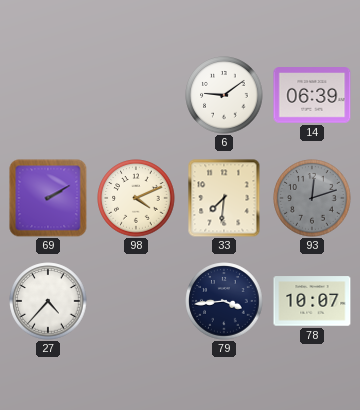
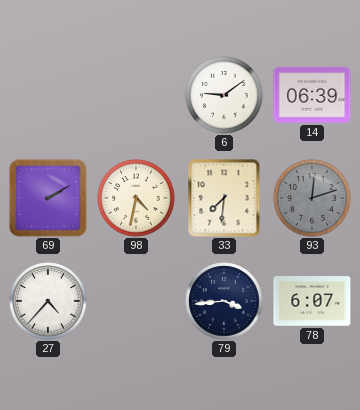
98: 4:11 -> 4:32
78: 10:07 -> 6:07
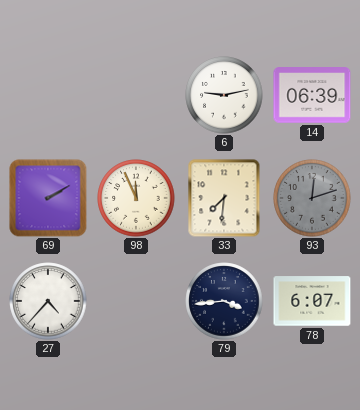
6: 9:09 -> 9:13
98: 4:32 -> 11:56
